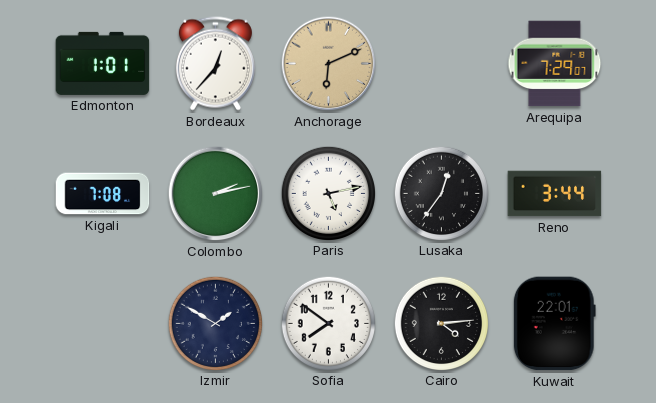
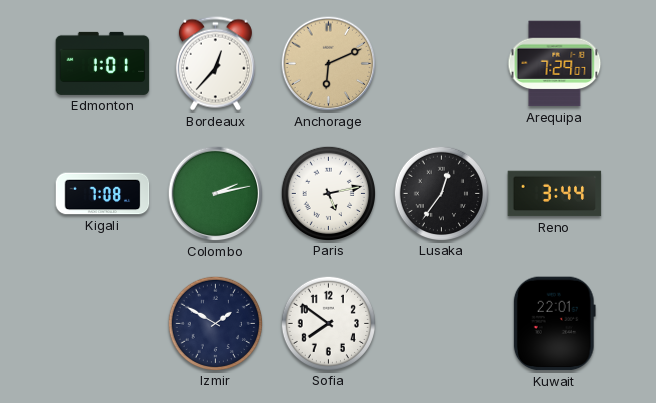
Cairo: 4:14 -> none
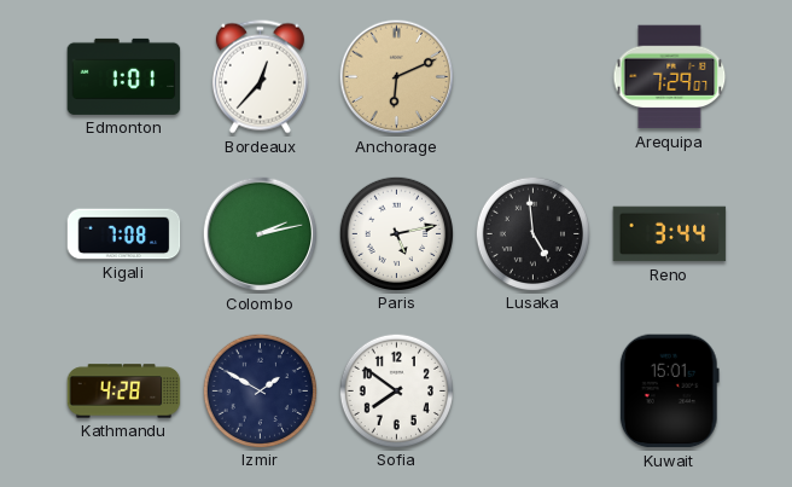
Lusaka: 12:36 -> 4:59
Kathmandu: none -> 4:28
Kuwait: 22:01 -> 15:01
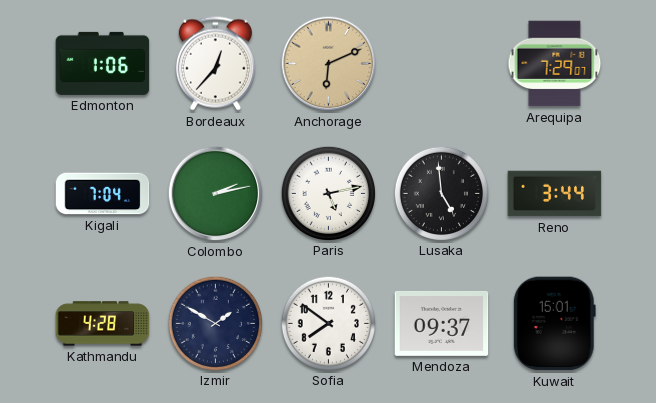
Edmonton: 1:01 -> 1:06
Kigali: 7:08 -> 7:04
Mendoza: none -> 09:37
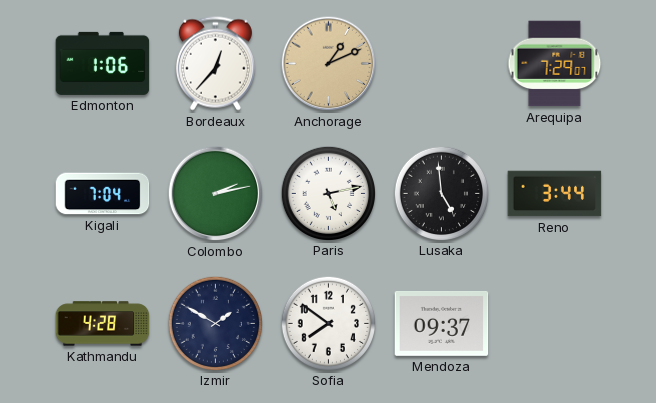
Anchorage: 6:11 -> 1:11
Kuwait: 15:01 -> none
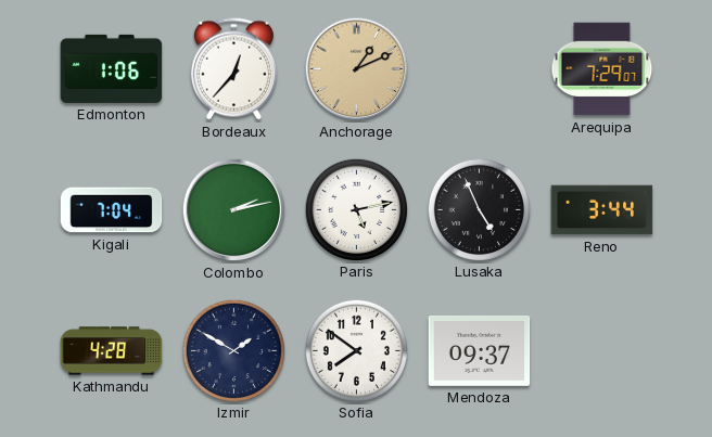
Lusaka: 4:59 -> 4:56
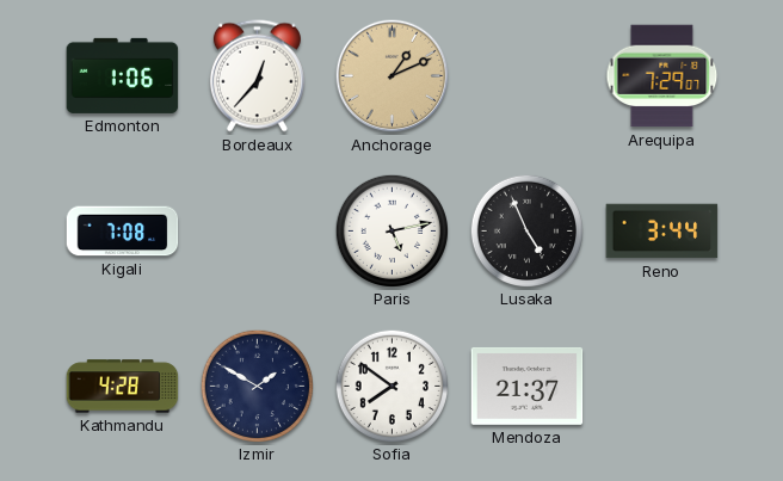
Kigali: 7:04 -> 7:08
Colombo: 2:13 -> none
Mendoza: 09:37 -> 21:37
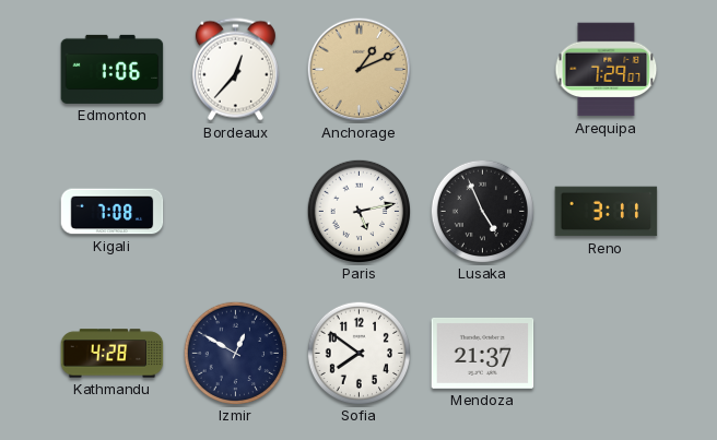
Reno: 3:44 -> 3:11
Izmir: 1:50 -> 12:50
